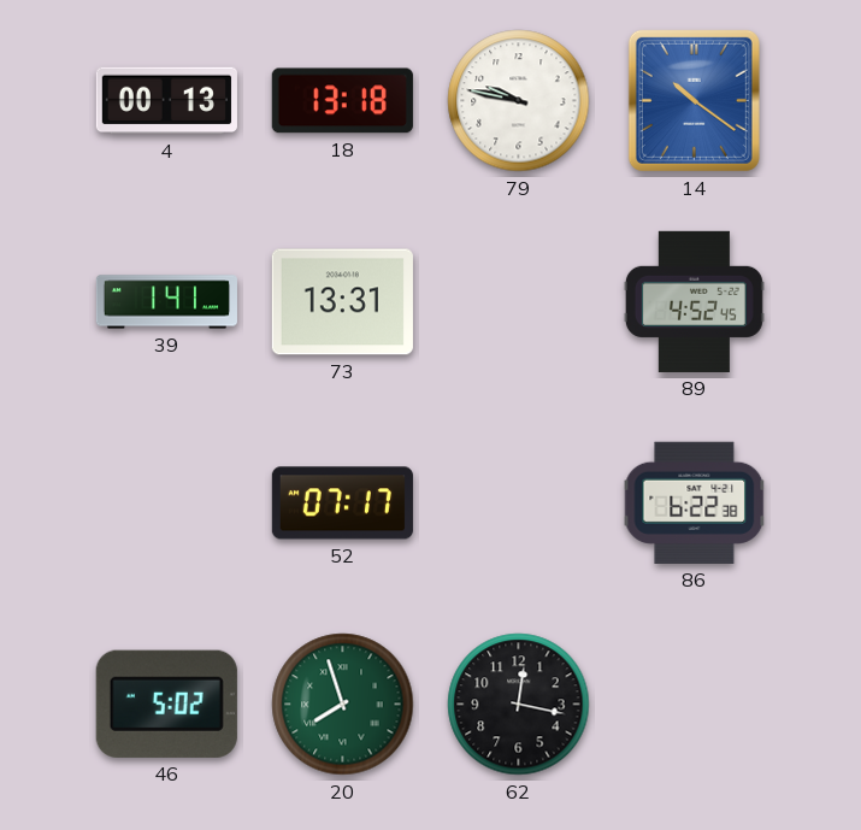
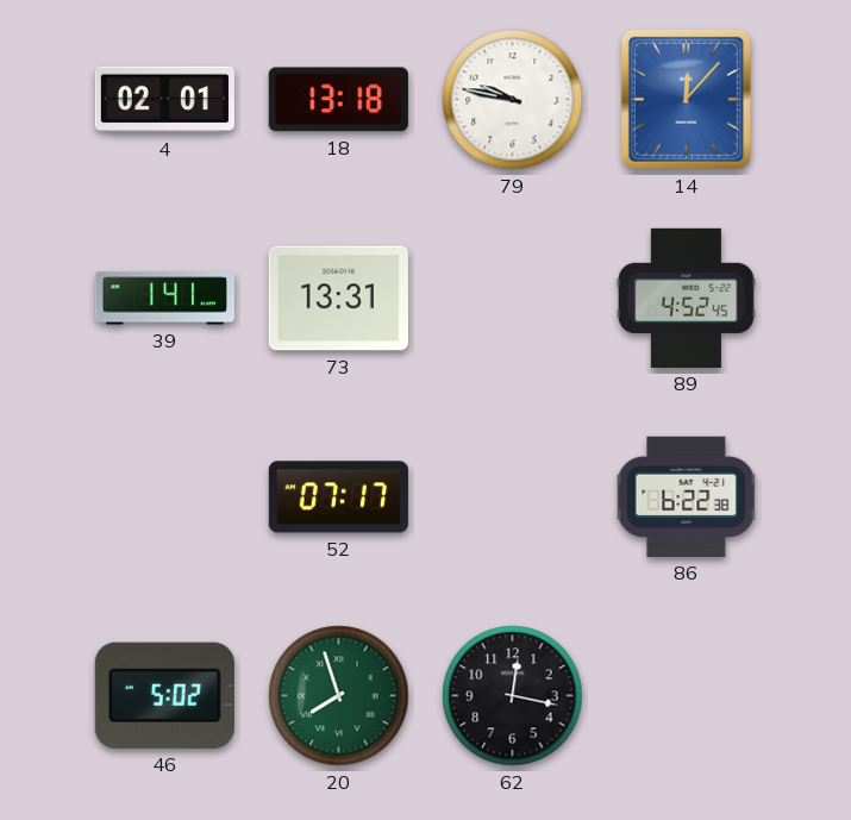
4: 00:13 -> 02:01
14: 10:21 -> 12:07
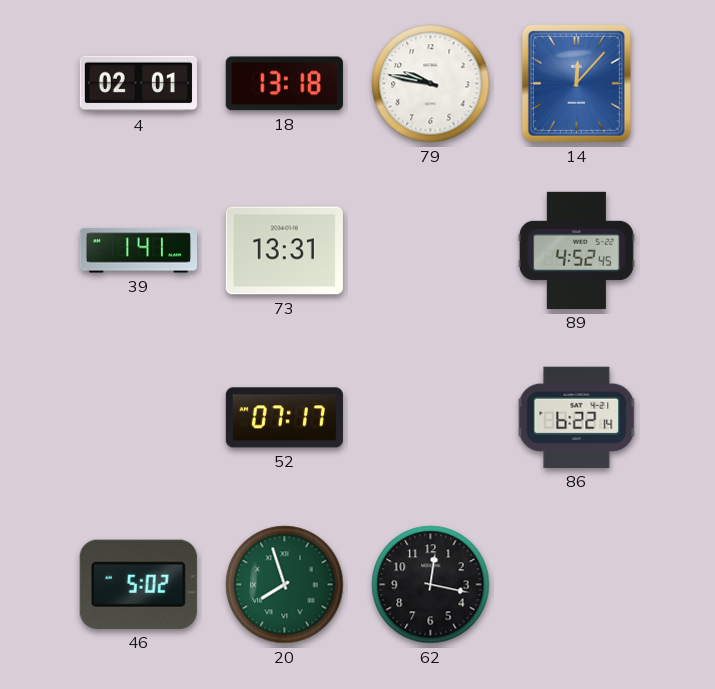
86: 6:22:38 -> 6:22:14
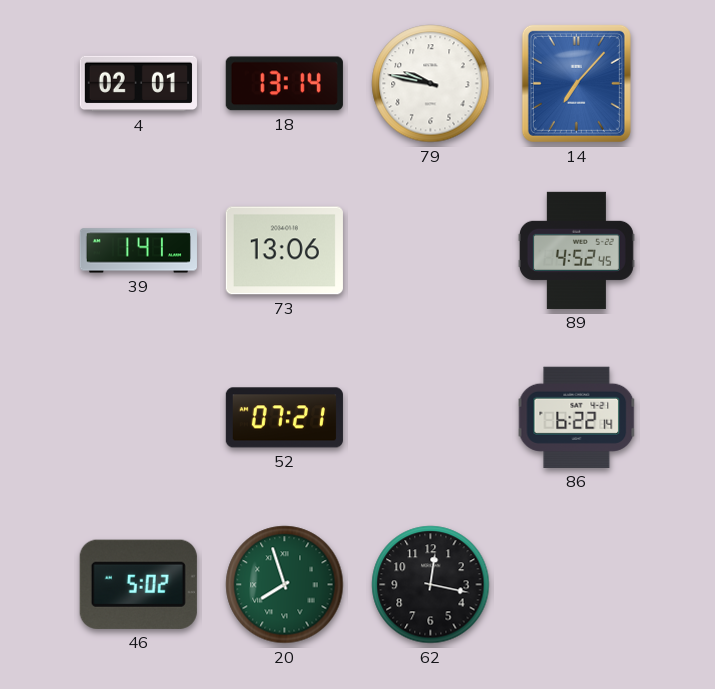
18: 13:18 -> 13:14
14: 12:07 -> 7:07
73: 13:31 -> 13:06
52: 07:17 -> 07:21
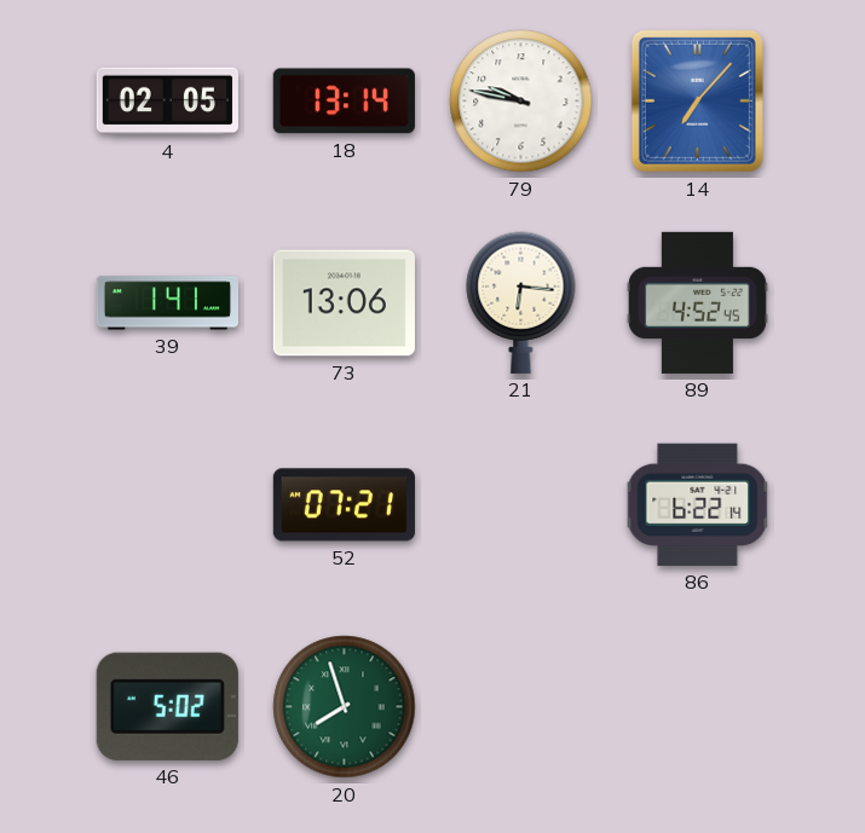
4: 02:01 -> 02:05
21: none -> 6:16
62: 12:17 -> none
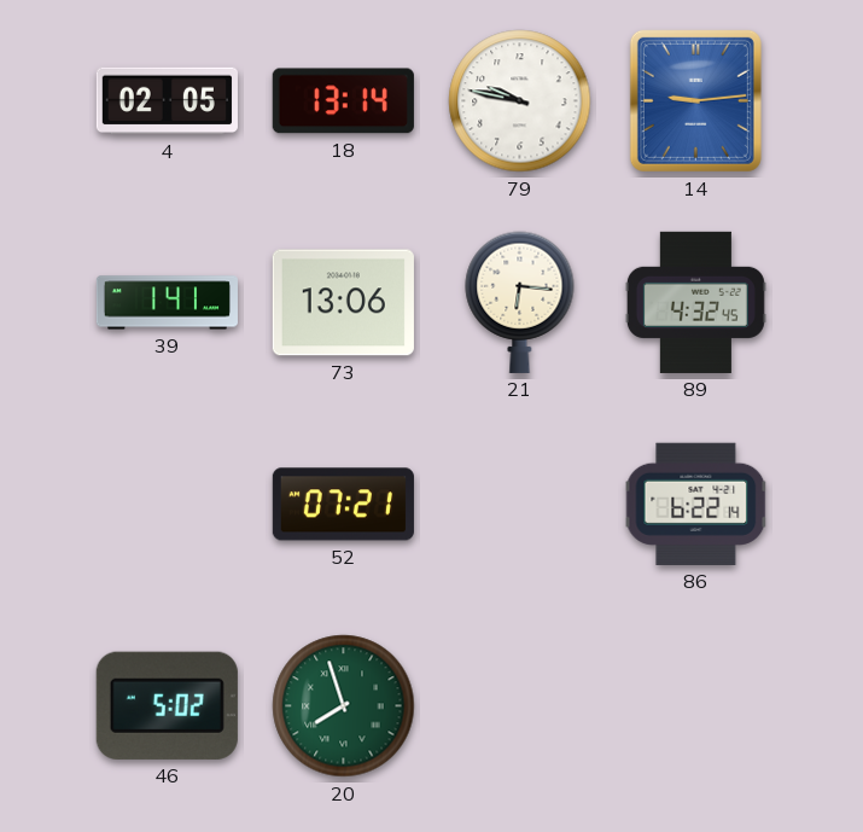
14: 7:07 -> 9:14
89: 4:52 -> 4:32
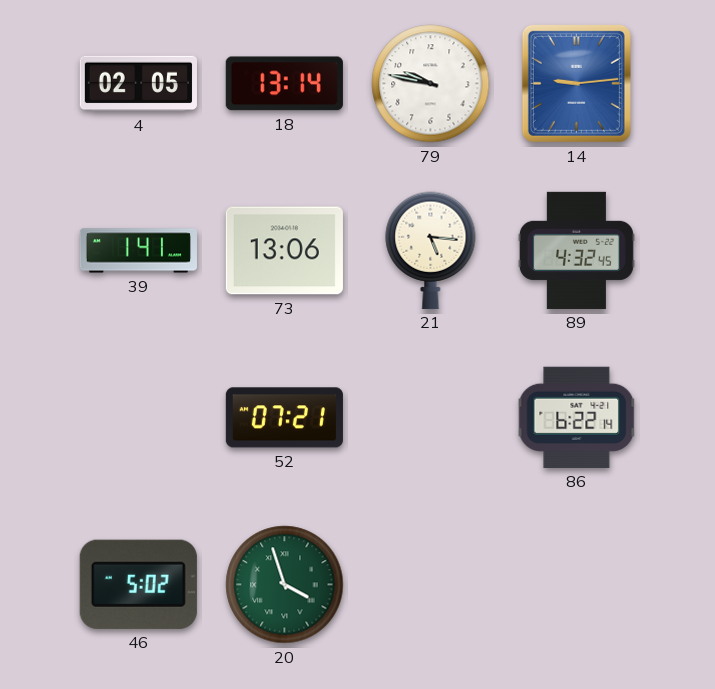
21: 6:16 -> 5:16
20: 7:57 -> 3:57
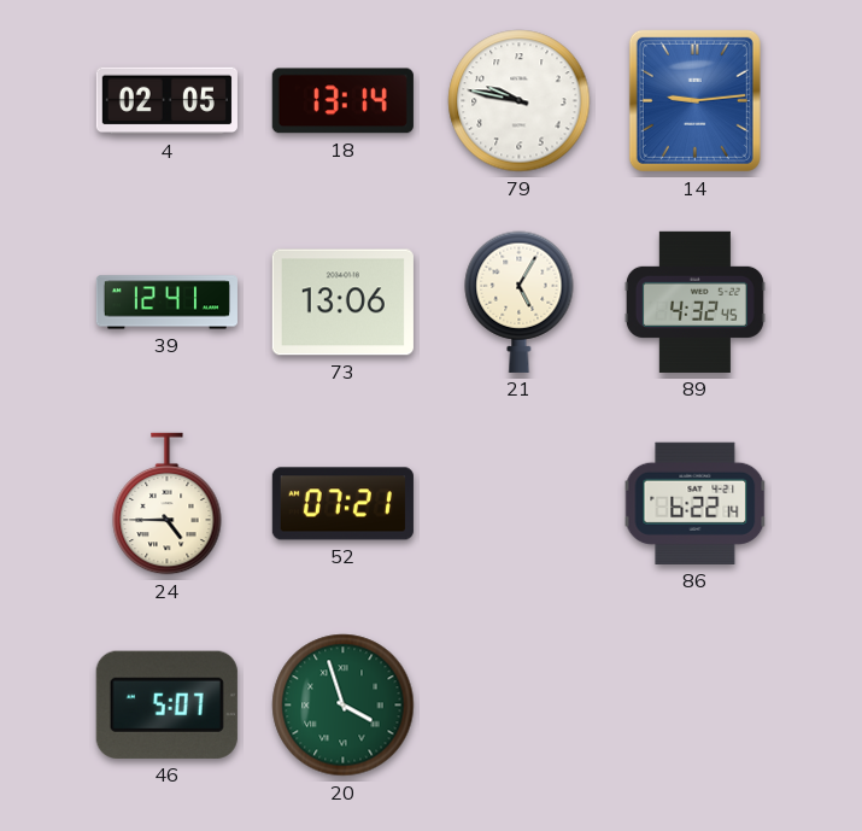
39: 1:41 -> 12:41
21: 5:16 -> 5:05
24: none -> 4:45
46: 5:02 -> 5:07
